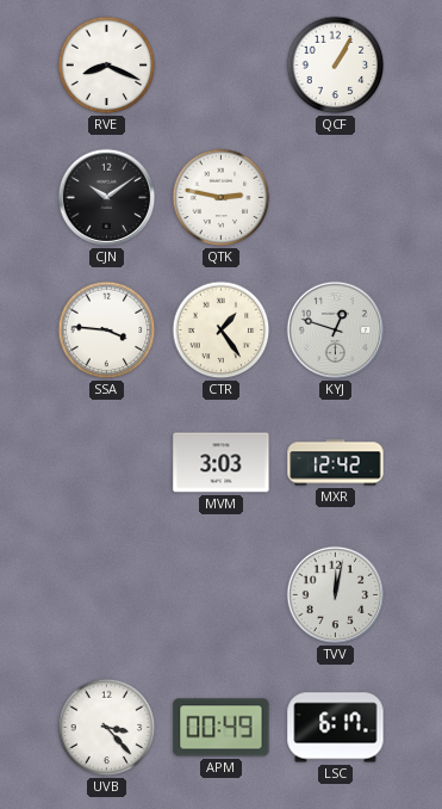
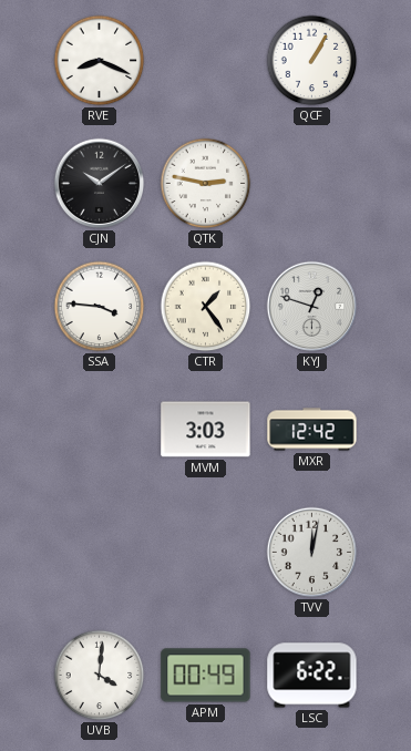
UVB: 3:23 -> 4:01
LSC: 6:17 -> 6:22
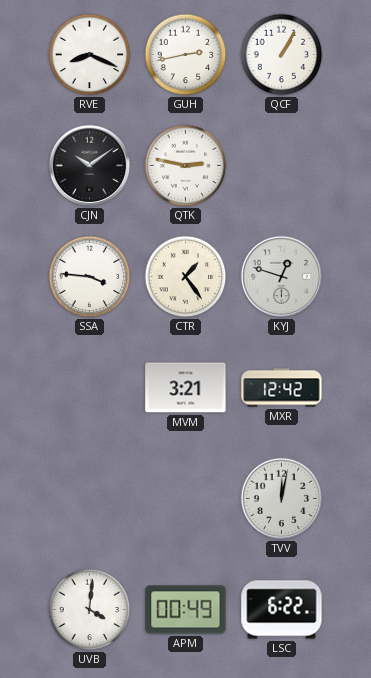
GUH: none -> 2:43
MVM: 3:03 -> 3:21
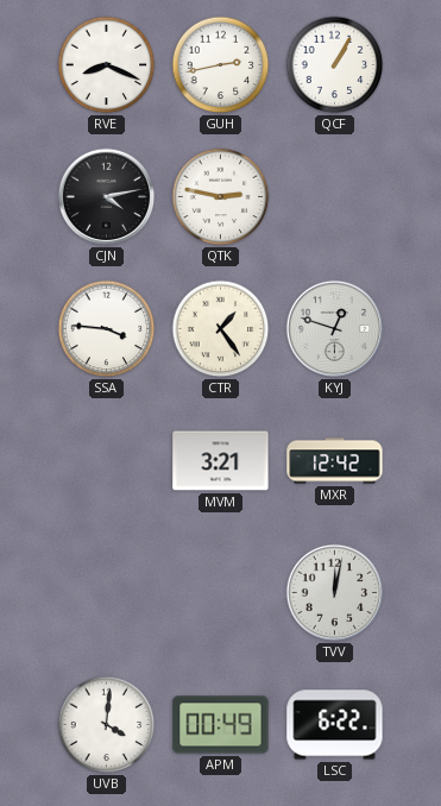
CJN: 10:09 -> 4:13
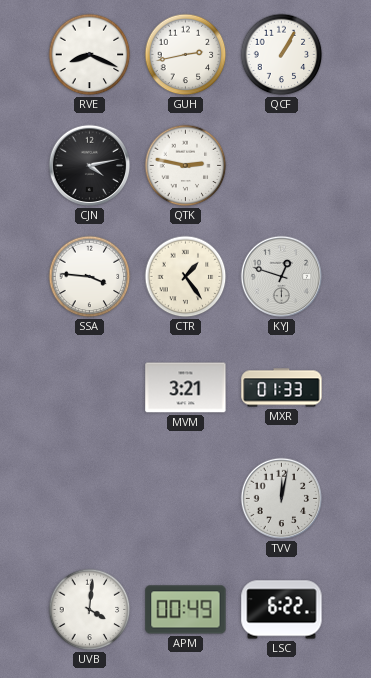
MXR: 12:42 -> 01:33
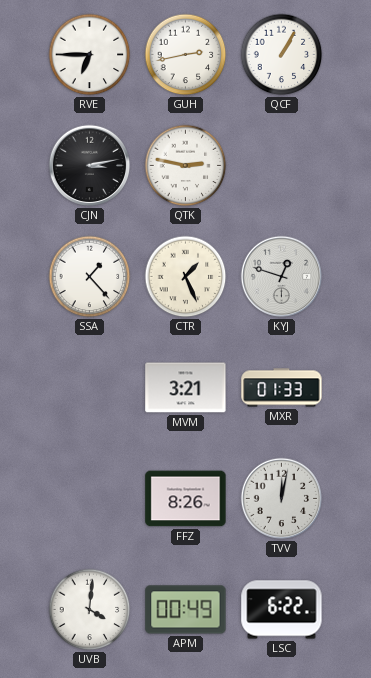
RVE: 8:19 -> 6:45
CJN: 4:13 -> 3:13
SSA: 3:46 -> 1:23
CTR: 1:24 -> 1:26
FFZ: none -> 8:26
